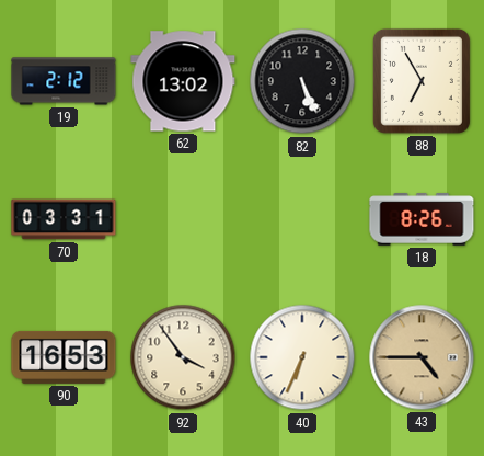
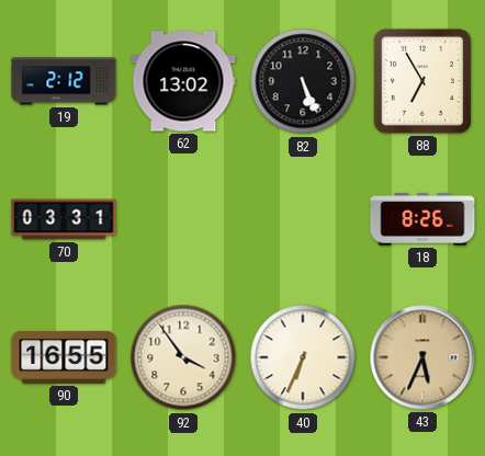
90: 16:53 -> 16:55
43: 4:45 -> 5:34
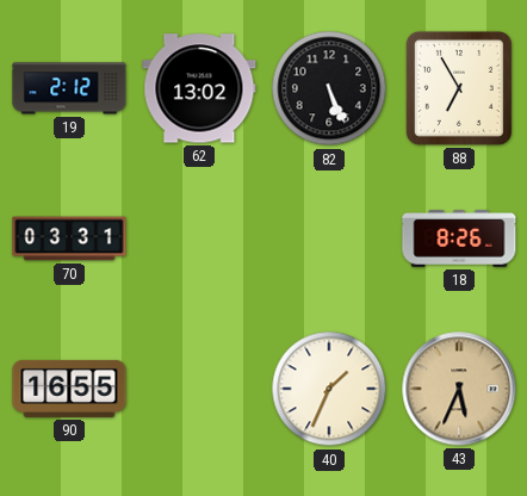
92: 3:54 -> none
40: 6:34 -> 1:34
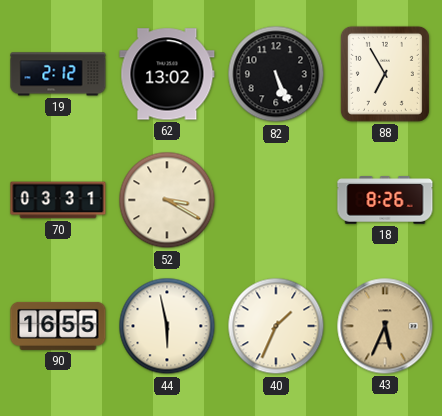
52: none -> 3:20
44: none -> 5:58
